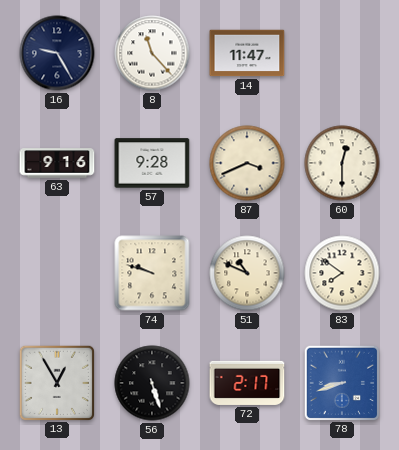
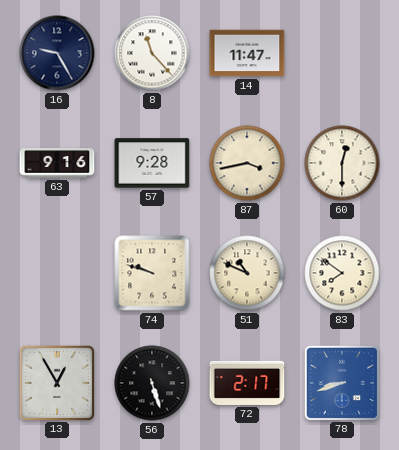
87: 3:41 -> 3:43
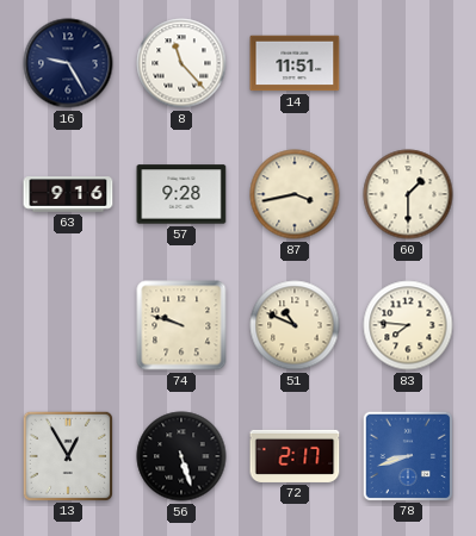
14: 11:47 -> 11:51
60: 12:30 -> 1:30
83: 7:51 -> 7:46
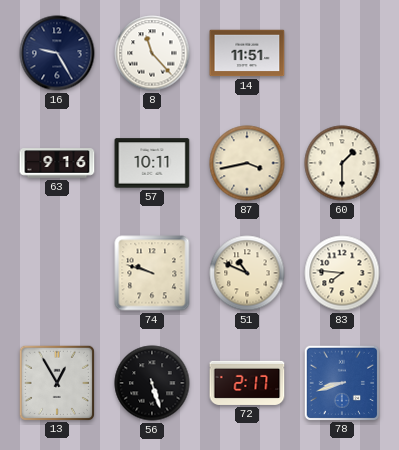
57: 9:28 -> 10:11
